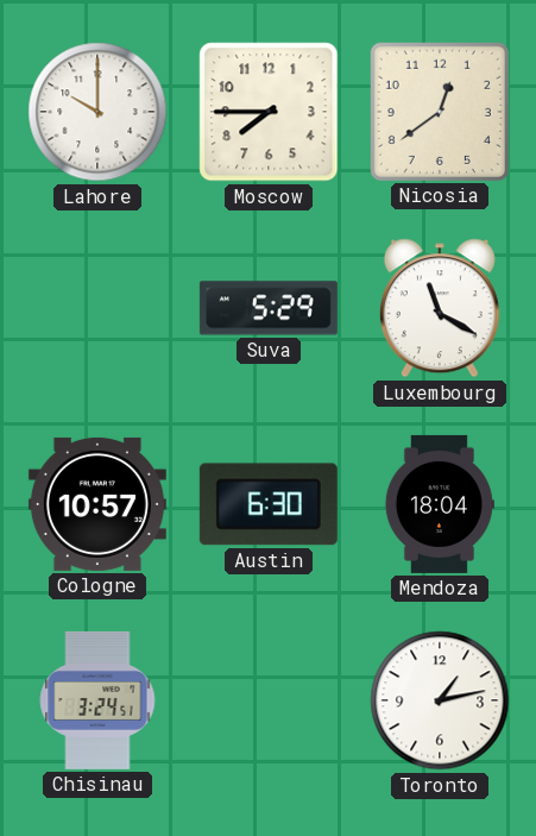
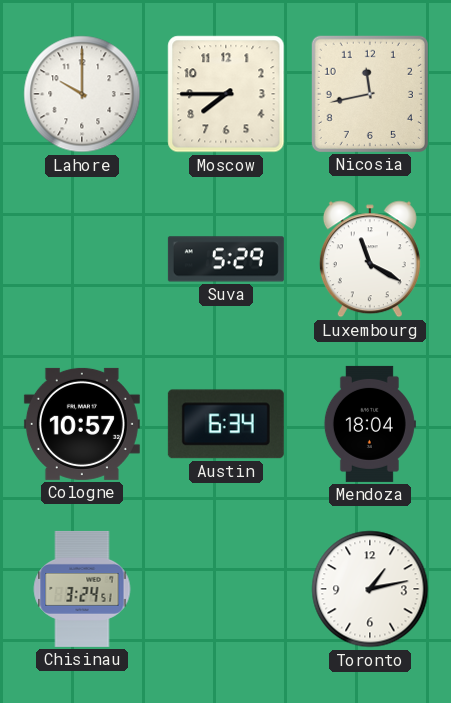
Nicosia: 12:39 -> 11:43
Austin: 6:30 -> 6:34
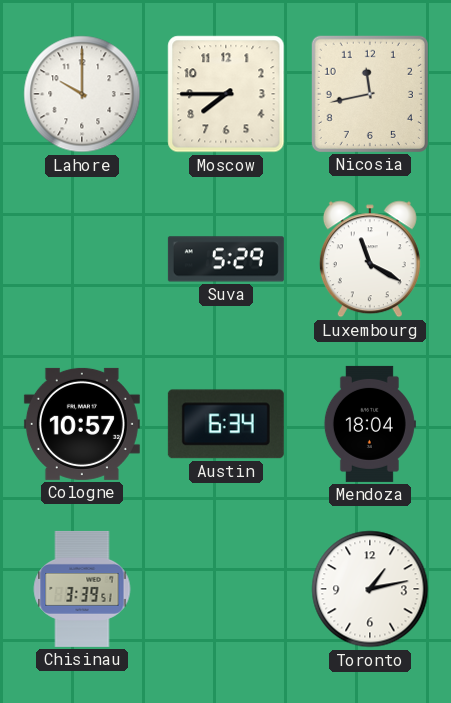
Chisinau: 3:24 -> 3:39
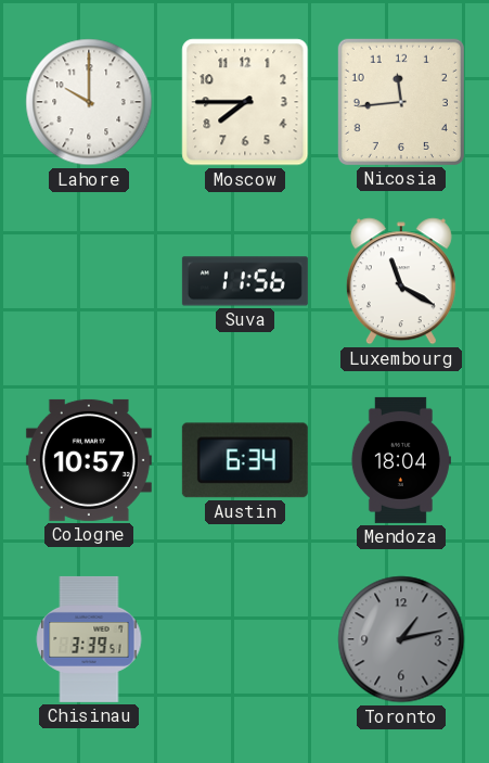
Nicosia: 11:43 -> 11:44
Suva: 5:29 -> 11:56
Toronto dial: white -> grey
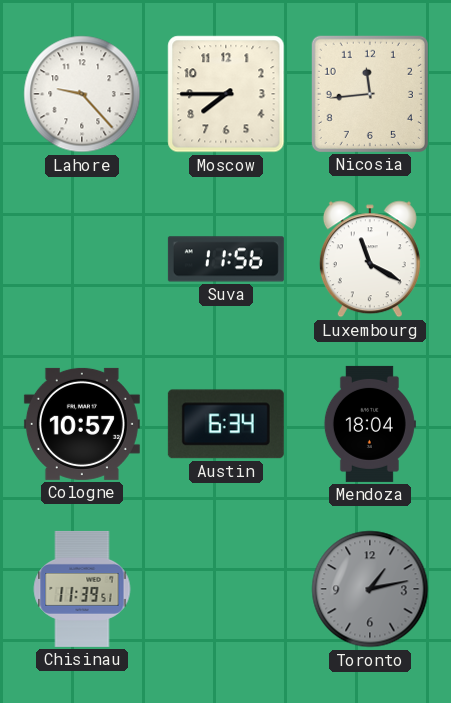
Lahore: 10:00 -> 9:23
Chisinau: 3:39 -> 11:39
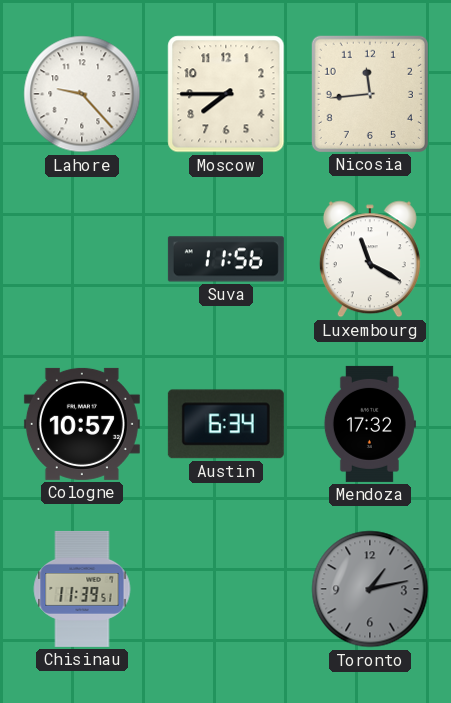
Mendoza: 18:04 -> 17:32
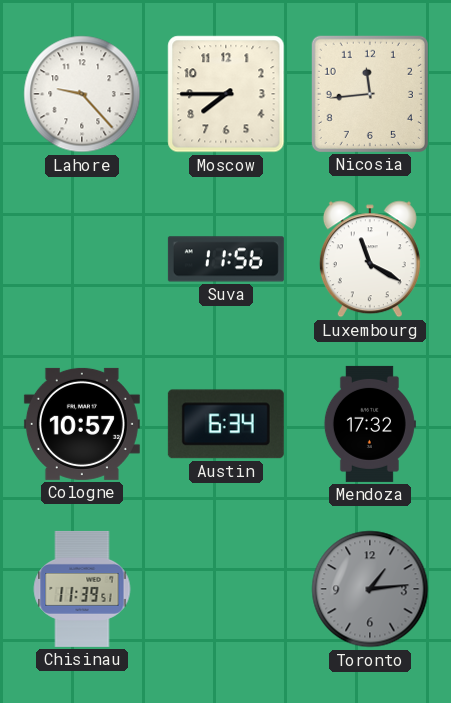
Toronto: 1:13 -> 1:14
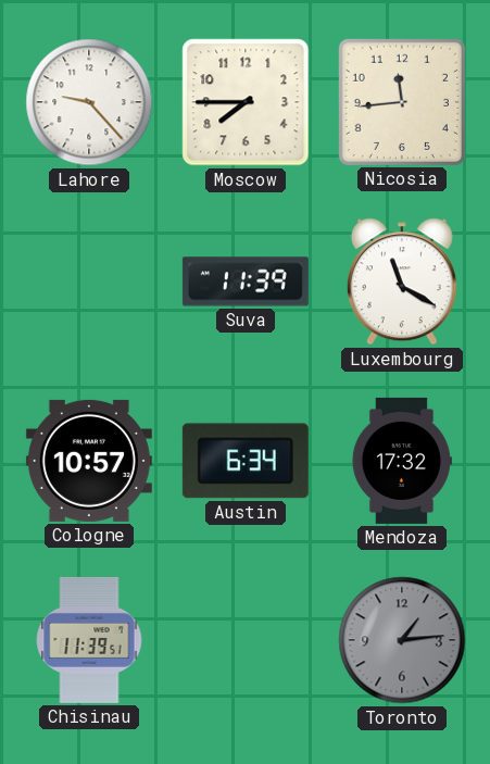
Suva: 11:56 -> 11:39
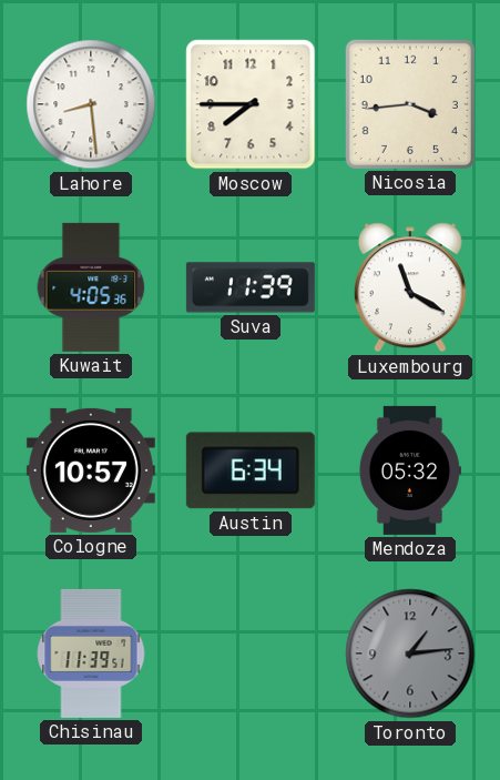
Lahore: 9:23 -> 8:29
Nicosia: 11:44 -> 3:44
Kuwait: none -> 4:05
Mendoza: 17:32 -> 05:32
